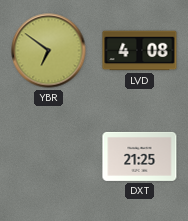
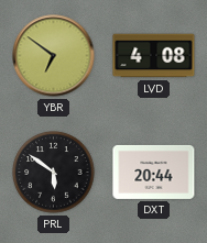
PRL: none -> 5:51
DXT: 21:25 -> 20:44
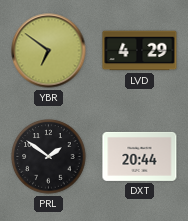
LVD: 4:08 -> 4:29
PRL: 5:51 -> 1:51
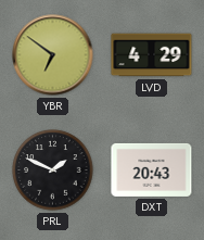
PRL: 1:51 -> 1:49
DXT: 20:44 -> 20:43
